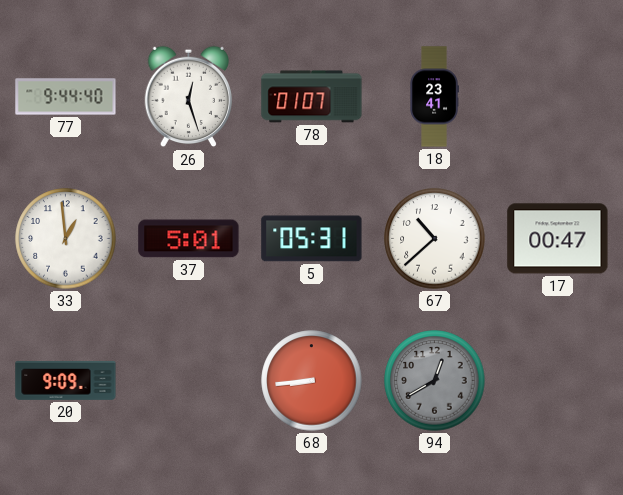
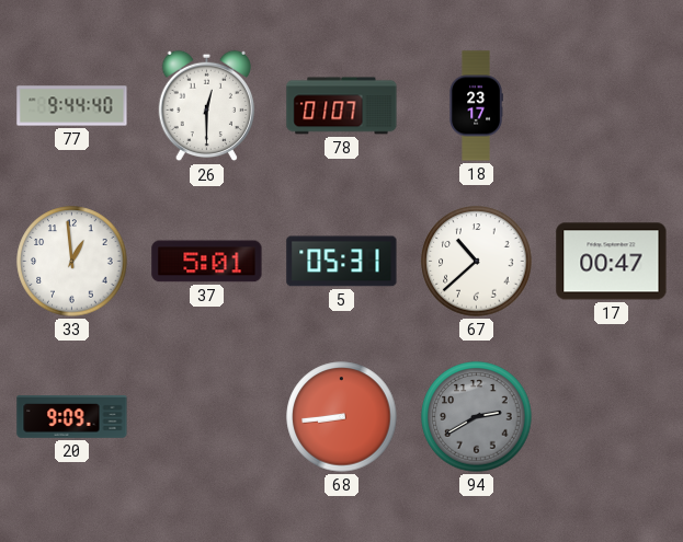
26: 12:27 -> 12:30
18: 23:41 -> 23:17
94: 12:40 -> 2:40
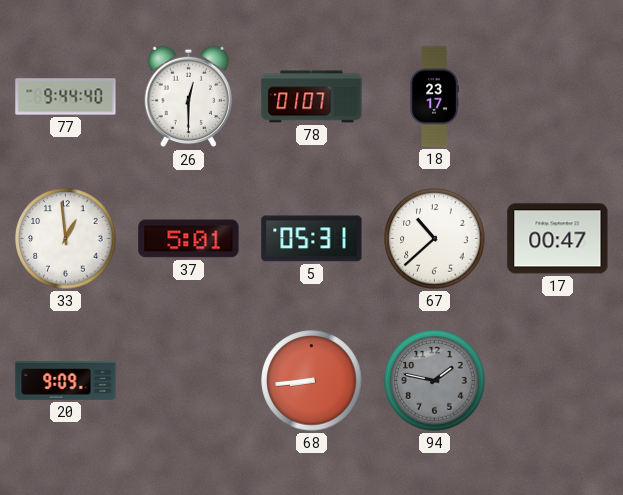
94: 2:40 -> 1:47
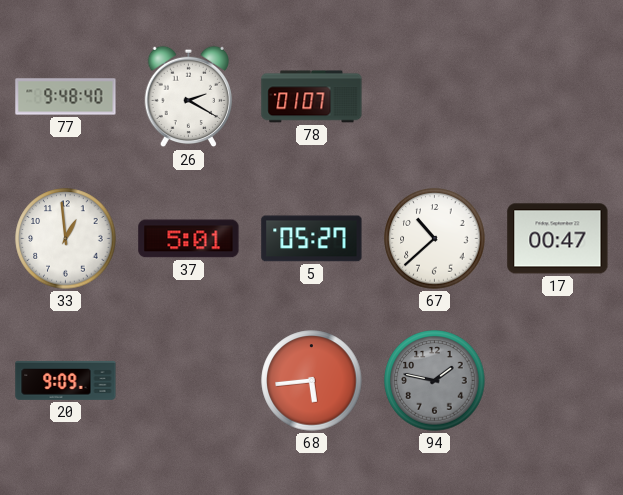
77: 9:44 -> 9:48
26: 12:30 -> 2:20
18: 23:17 -> none
5: 05:31 -> 05:27
68: 8:44 -> 5:44
